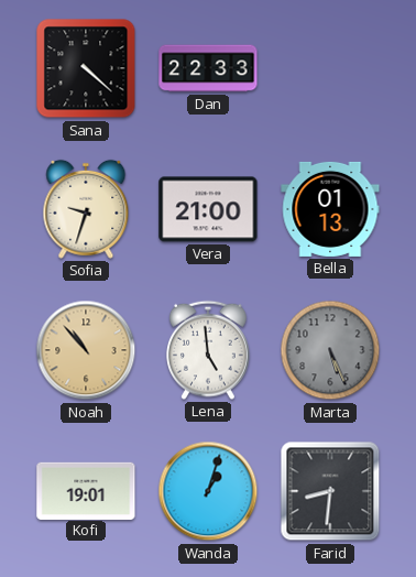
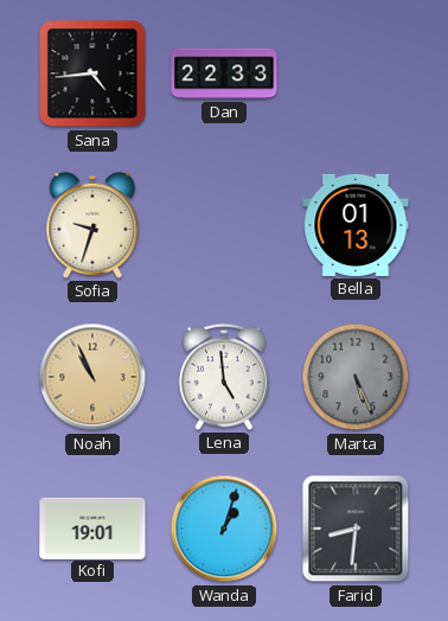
Sana: 4:22 -> 4:44
Vera: 21:00 -> none
Noah: 10:53 -> 10:56
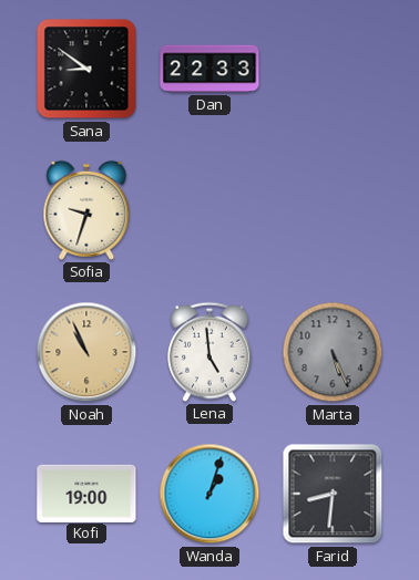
Sana: 4:44 -> 8:51
Bella: 01:13 -> none
Kofi: 19:01 -> 19:00
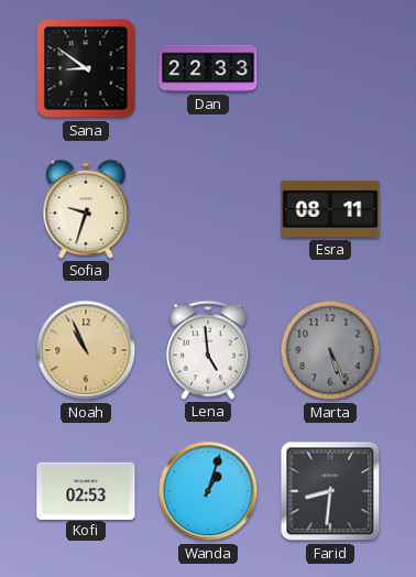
Esra: none -> 08:11
Kofi: 19:00 -> 02:53
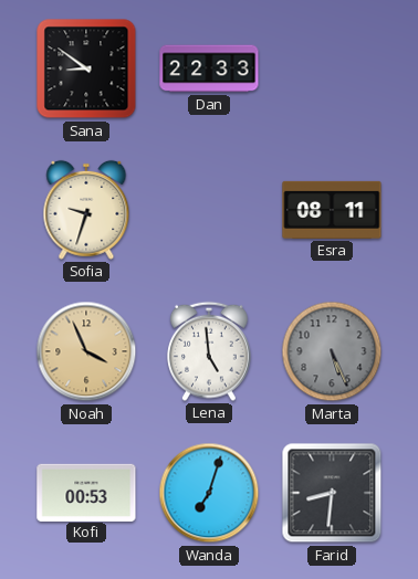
Noah: 10:56 -> 3:56
Kofi: 02:53 -> 00:53
Wanda: 1:03 -> 7:03
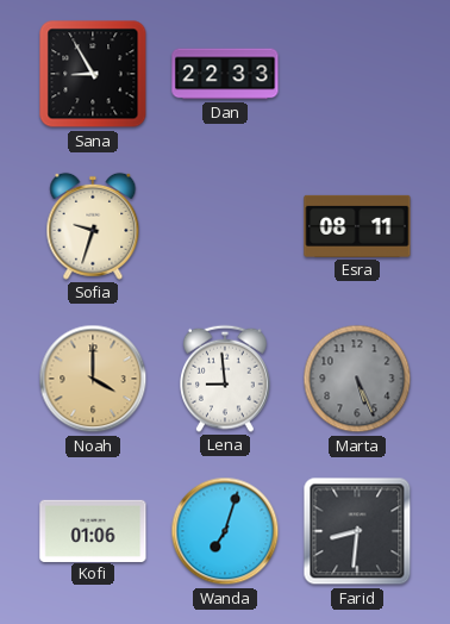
Sana: 8:51 -> 8:55
Noah: 3:56 -> 4:00
Lena: 4:59 -> 8:59
Kofi: 00:53 -> 01:06
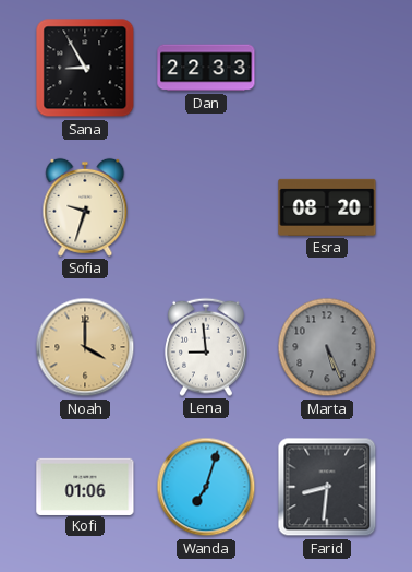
Esra: 08:11 -> 08:20
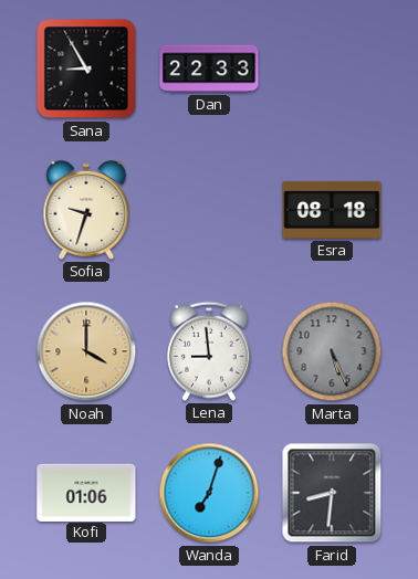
Esra: 08:20 -> 08:18
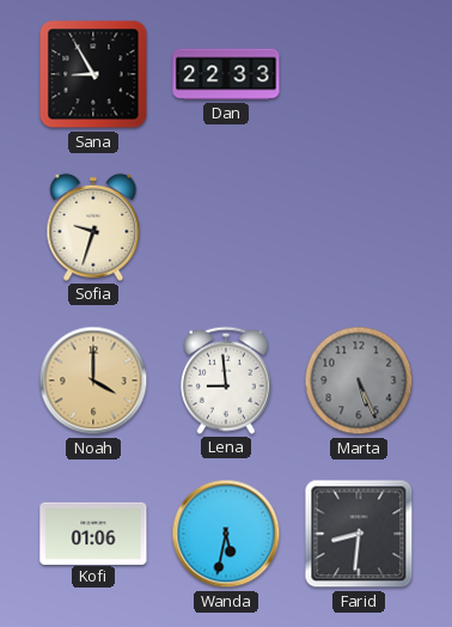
Esra: 08:18 -> none
Wanda: 7:03 -> 5:32
